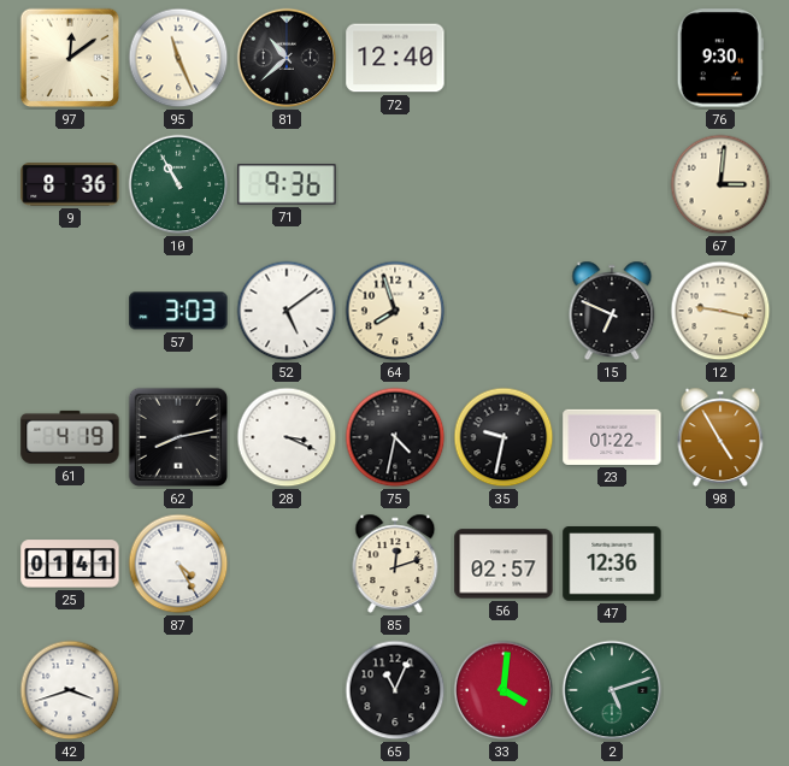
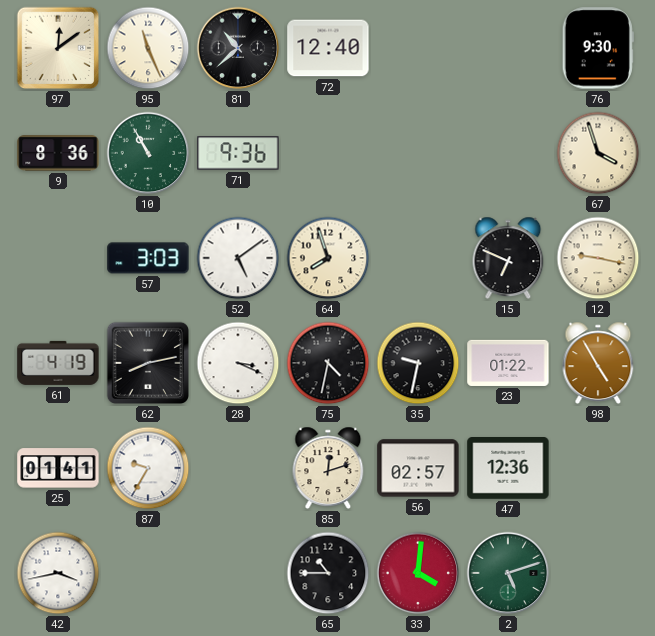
67: 3:01 -> 3:57
87: 4:25 -> 9:35
42: 3:42 -> 3:43
65: 11:04 -> 10:45
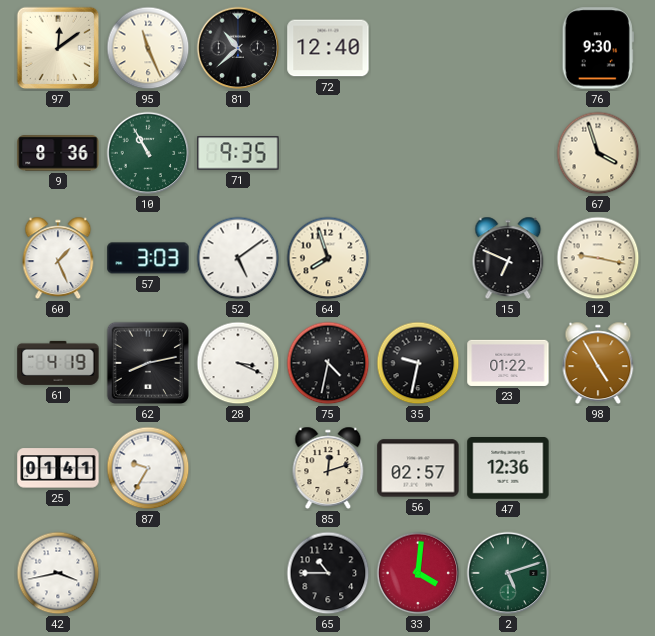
71: 9:36 -> 9:35
60: none -> 1:26
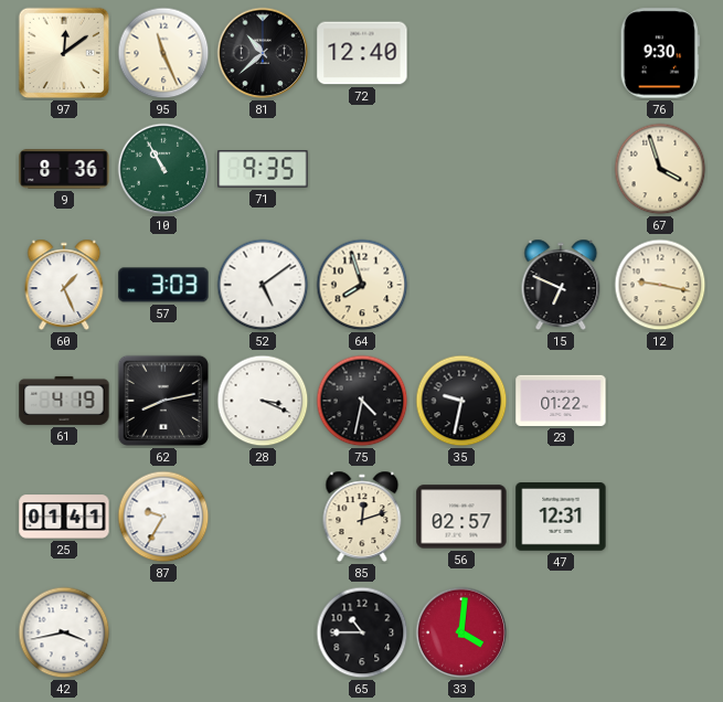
98: 4:55 -> none
47: 12:36 -> 12:31
2: 5:12 -> none
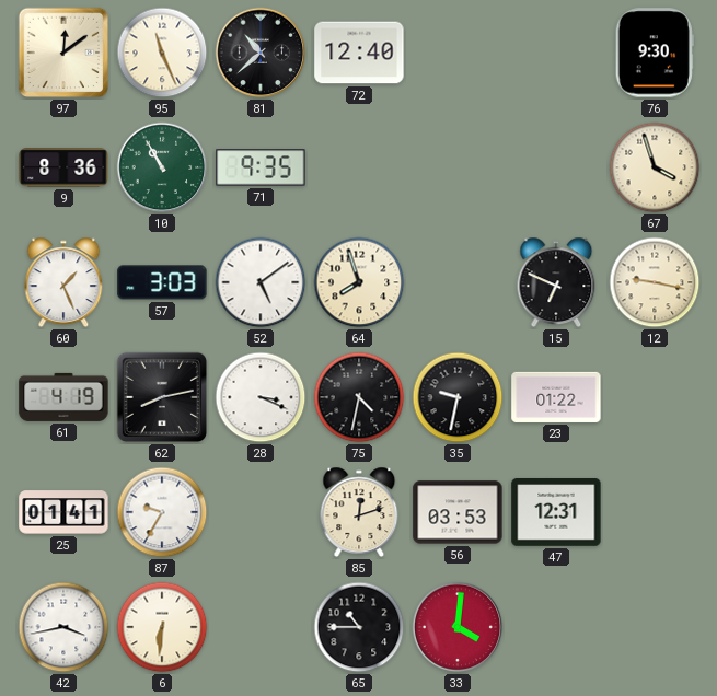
56: 02:57 -> 03:53
6: none -> 6:31
